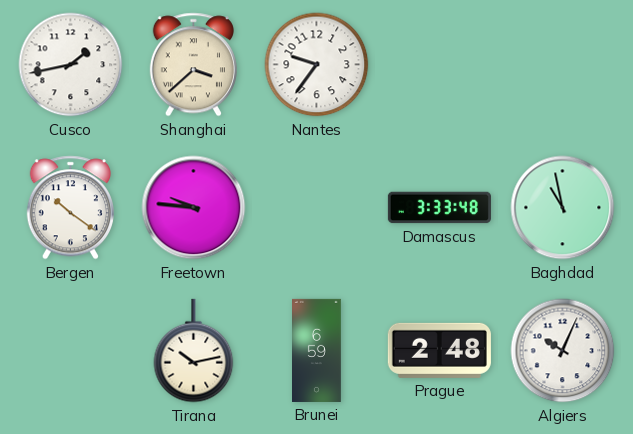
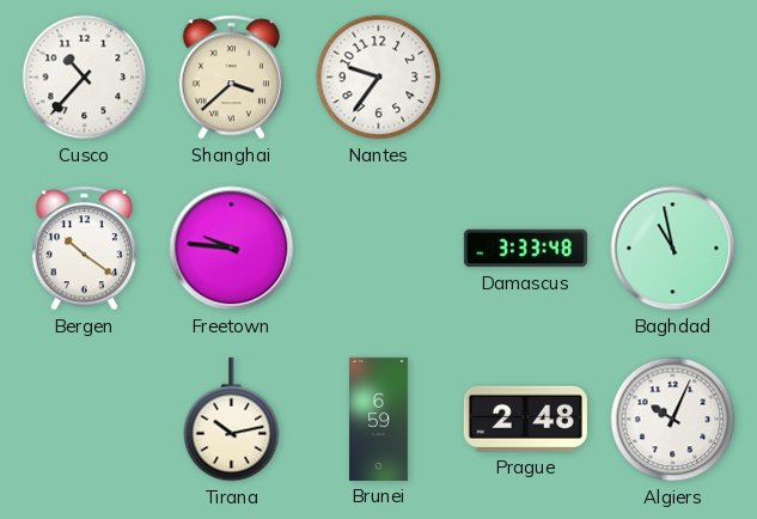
Cusco: 1:43 -> 10:37
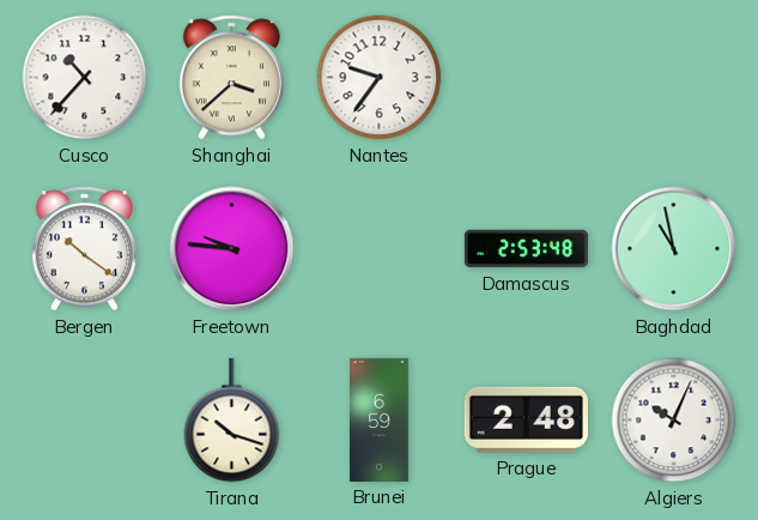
Damascus: 3:33 -> 2:53
Tirana: 10:13 -> 10:18
